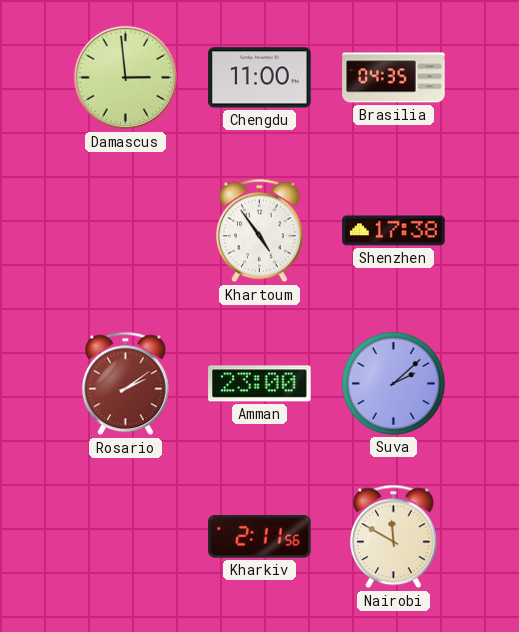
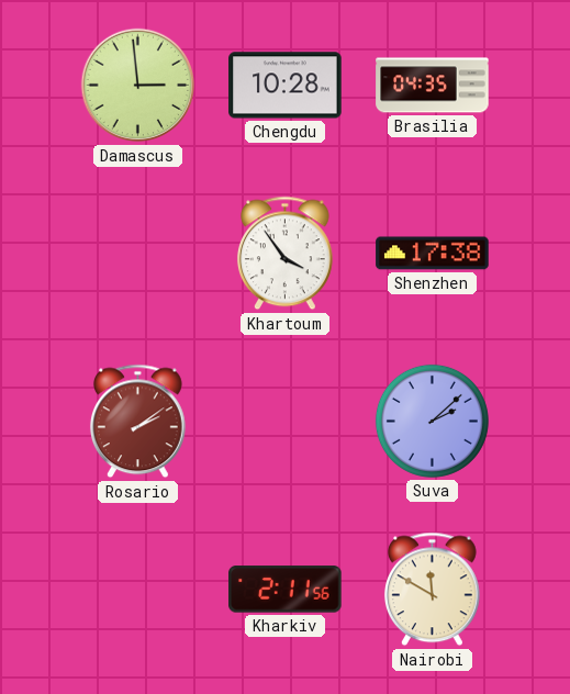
Chengdu: 11:00 -> 10:28
Khartoum: 4:54 -> 3:54
Amman: 23:00 -> none
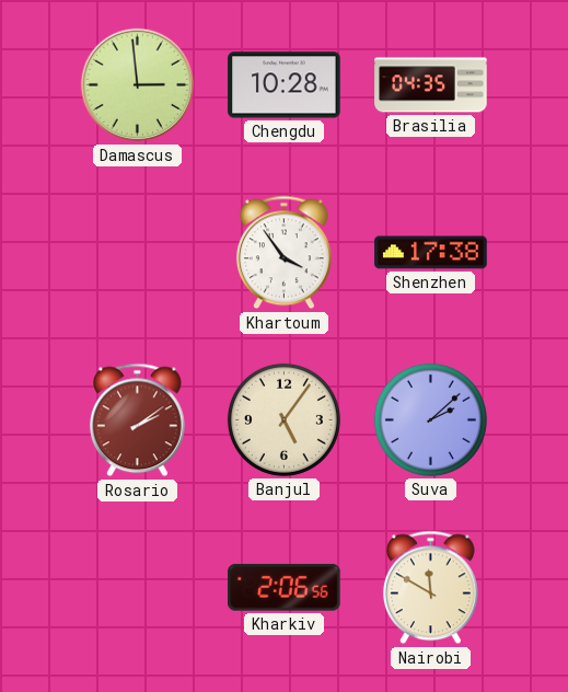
Banjul: none -> 5:06
Kharkiv: 2:11 -> 2:06
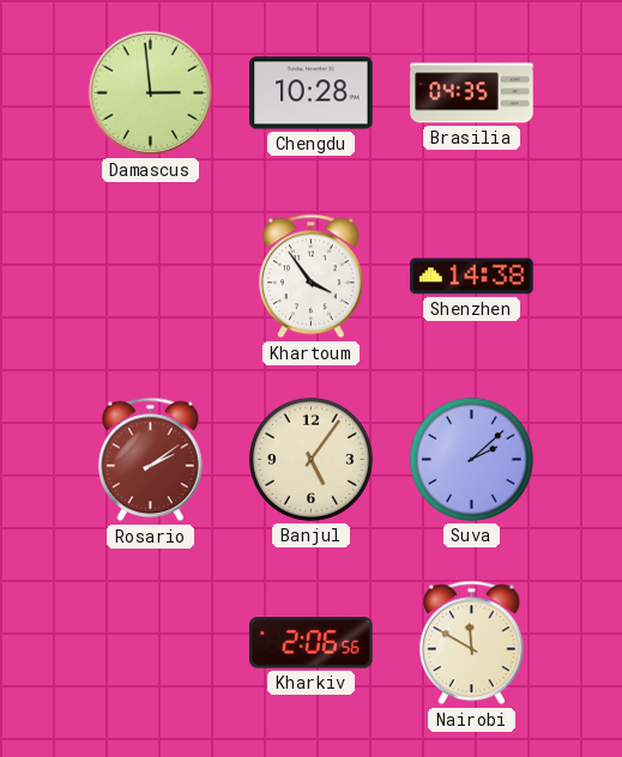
Shenzhen: 17:38 -> 14:38
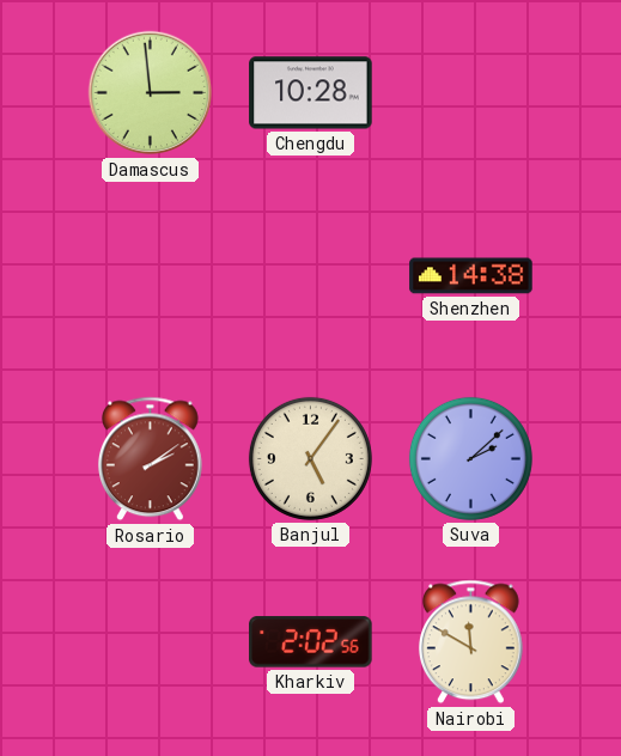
Brasilia: 04:35 -> none
Khartoum: 3:54 -> none
Kharkiv: 2:06 -> 2:02
